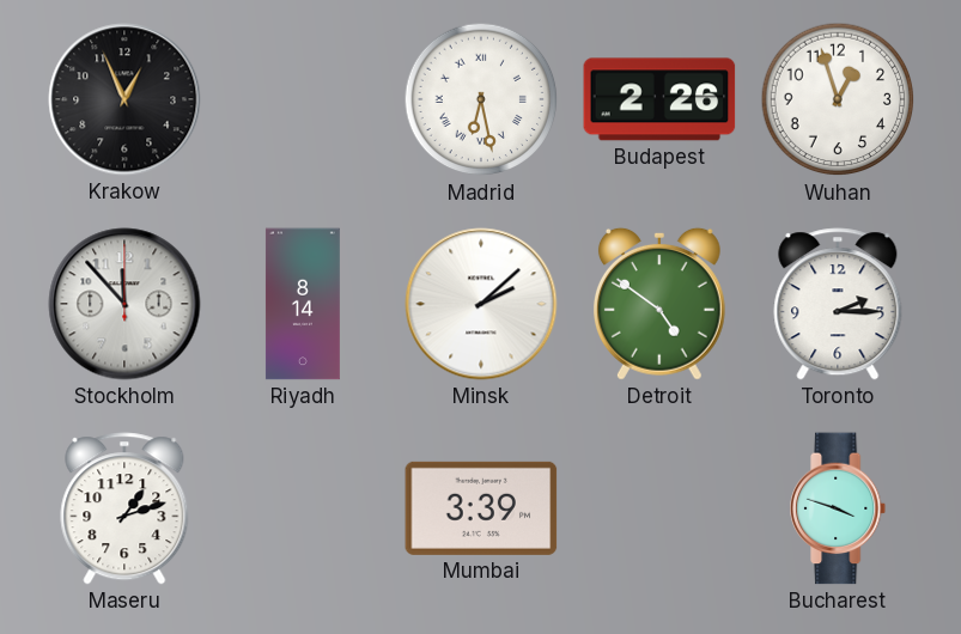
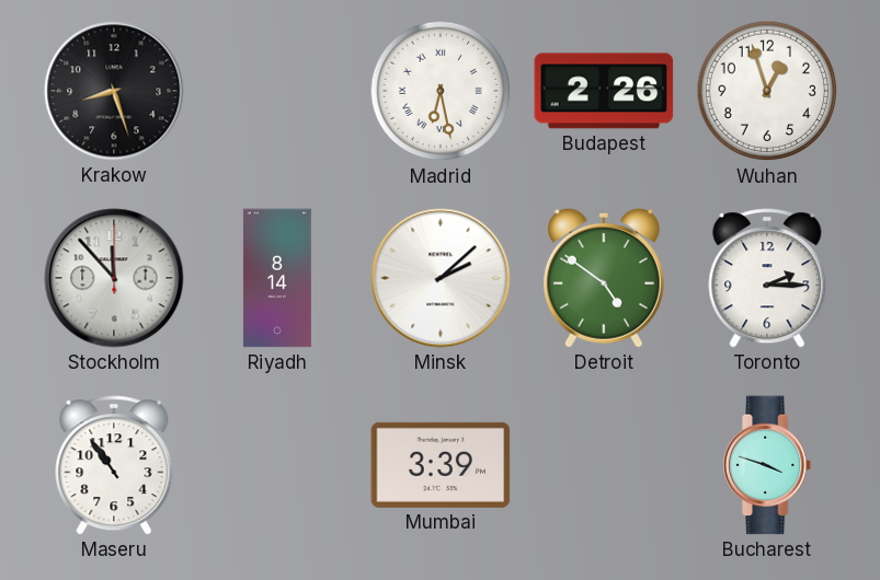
Krakow: 12:56 -> 8:27
Maseru: 1:12 -> 10:54
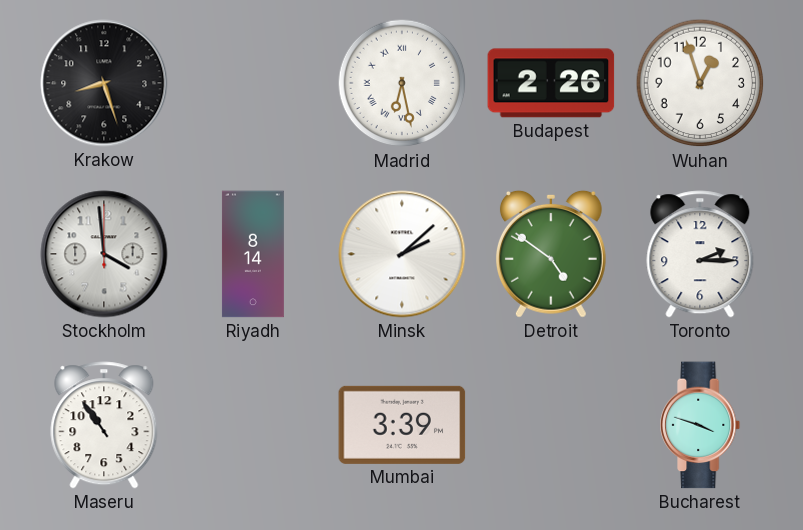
Stockholm: 11:53 -> 3:59
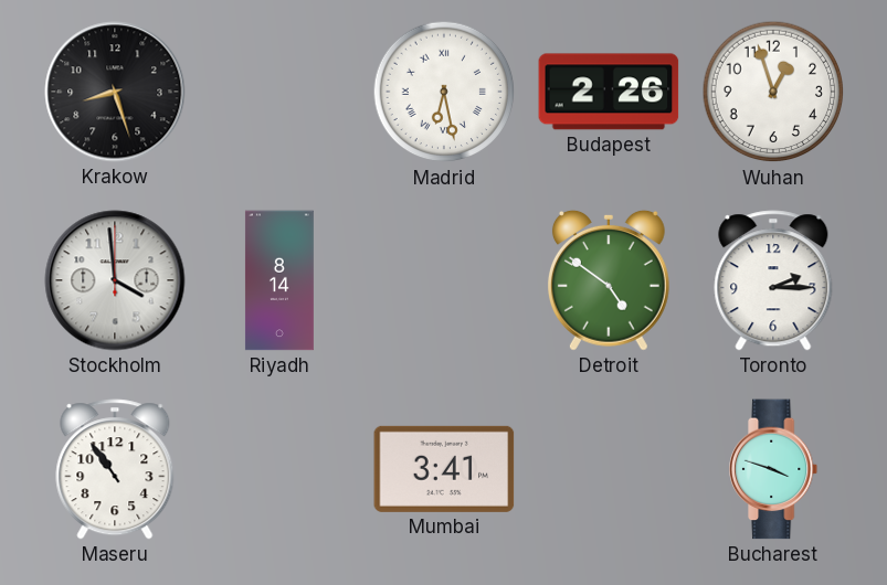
Minsk: 2:08 -> none
Mumbai: 3:39 -> 3:41
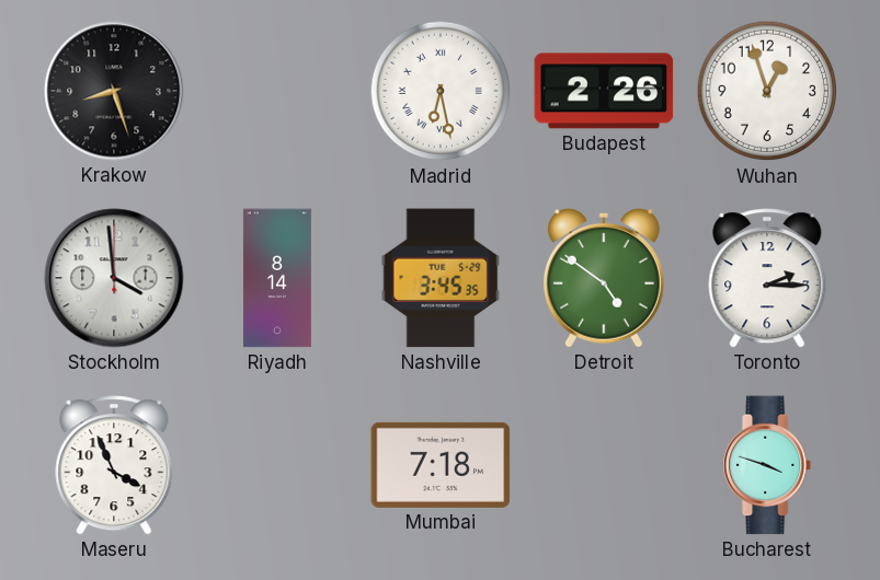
Nashville: none -> 3:45
Maseru: 10:54 -> 3:56
Mumbai: 3:41 -> 7:18
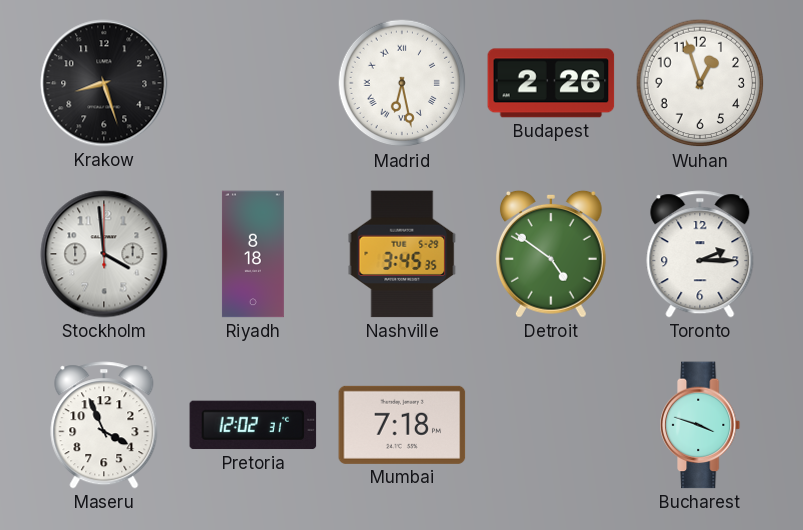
Riyadh: 8:14 -> 8:18
Pretoria: none -> 12:02
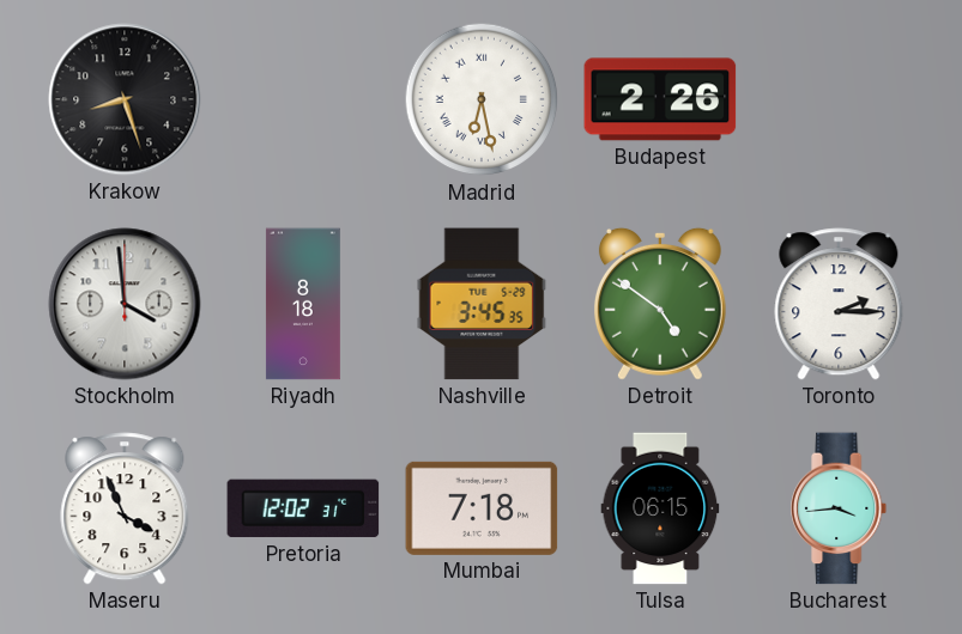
Wuhan: 12:57 -> none
Tulsa: none -> 06:15
Bucharest: 3:48 -> 3:44
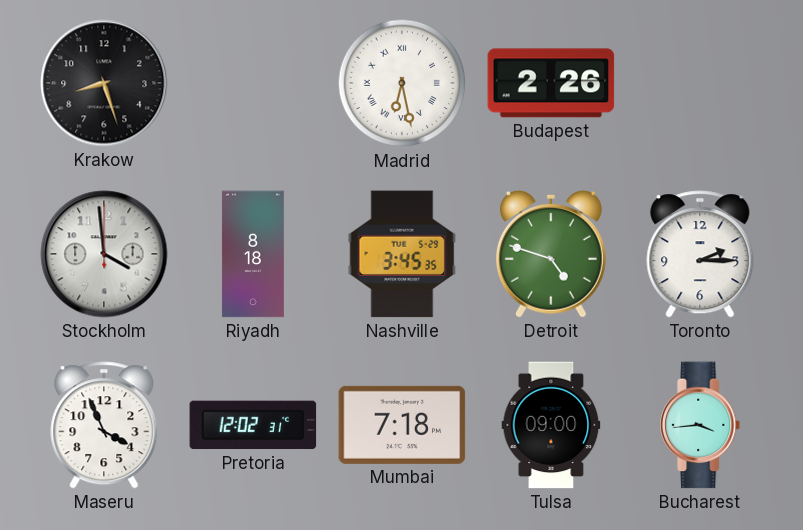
Detroit: 4:51 -> 4:48
Tulsa: 06:15 -> 09:00
